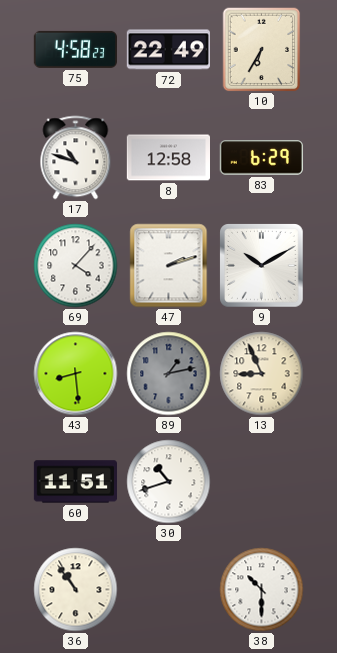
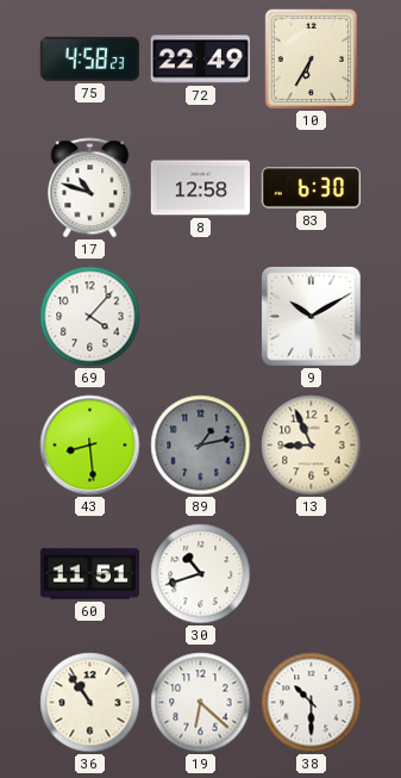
83: 6:29 -> 6:30
47: 2:12 -> none
19: none -> 6:22
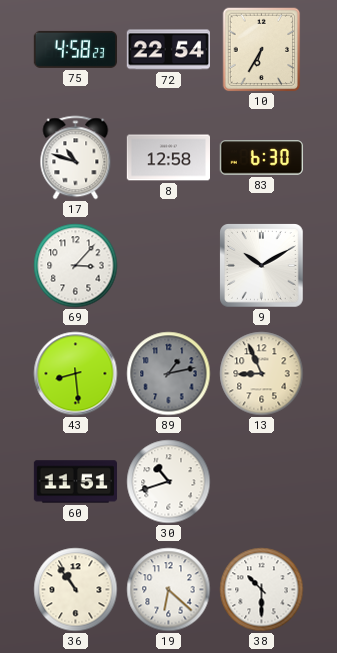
72: 22:49 -> 22:54
69: 4:07 -> 3:07
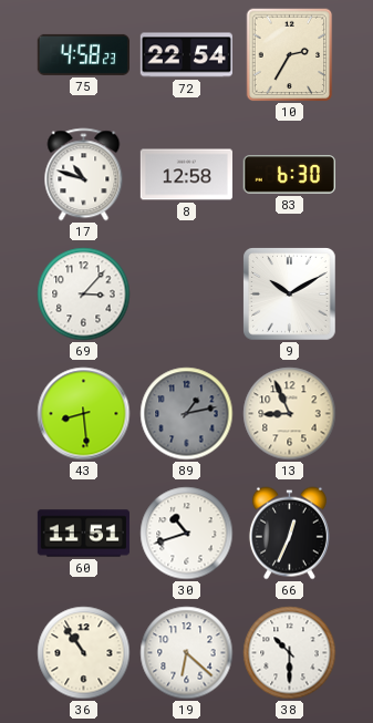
10: 6:35 -> 2:35
66: none -> 12:34
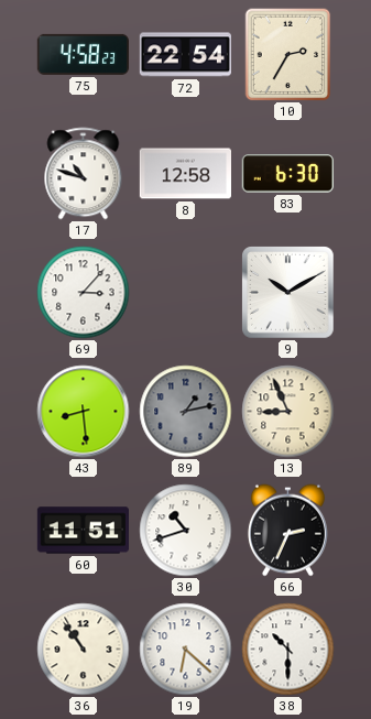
66: 12:34 -> 2:34
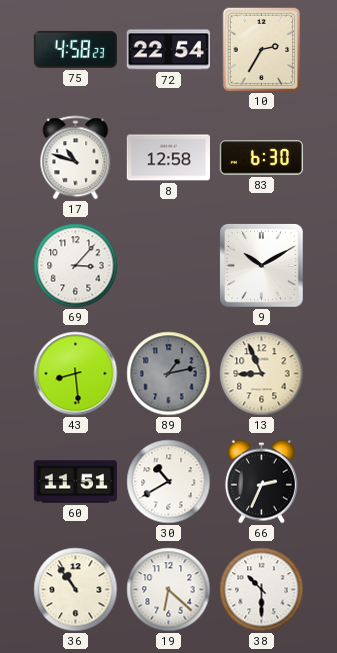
30: 10:42 -> 10:40
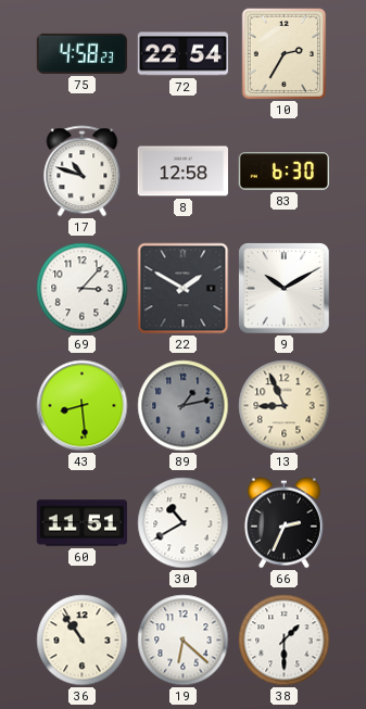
22: none -> 1:50
38: 10:30 -> 1:30
